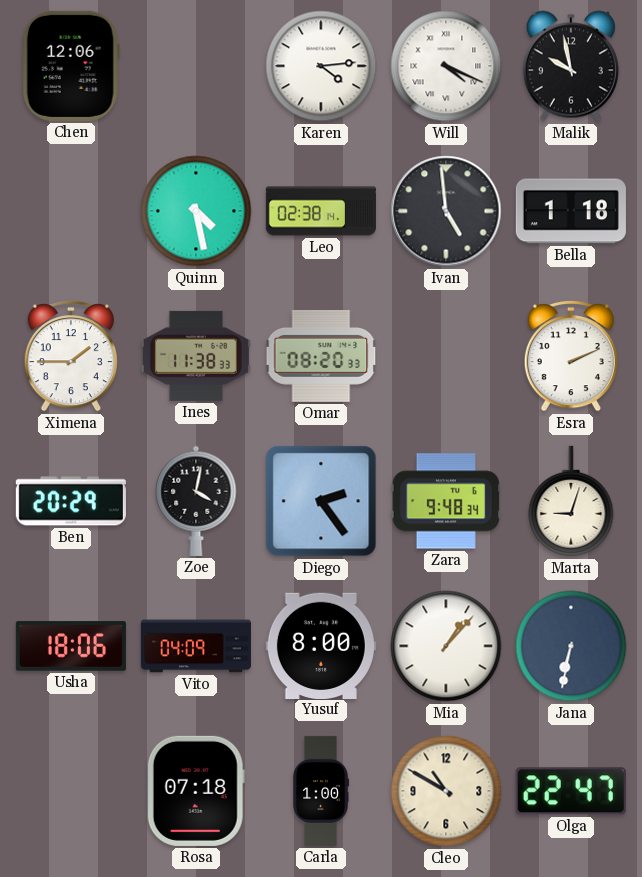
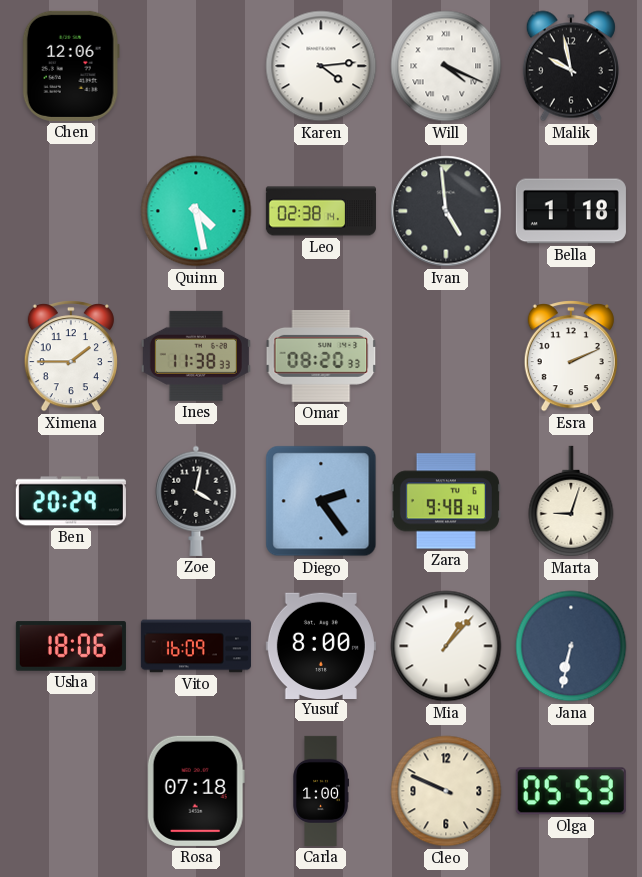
Vito: 04:09 -> 16:09
Cleo: 10:50 -> 9:49
Olga: 22:47 -> 05:53
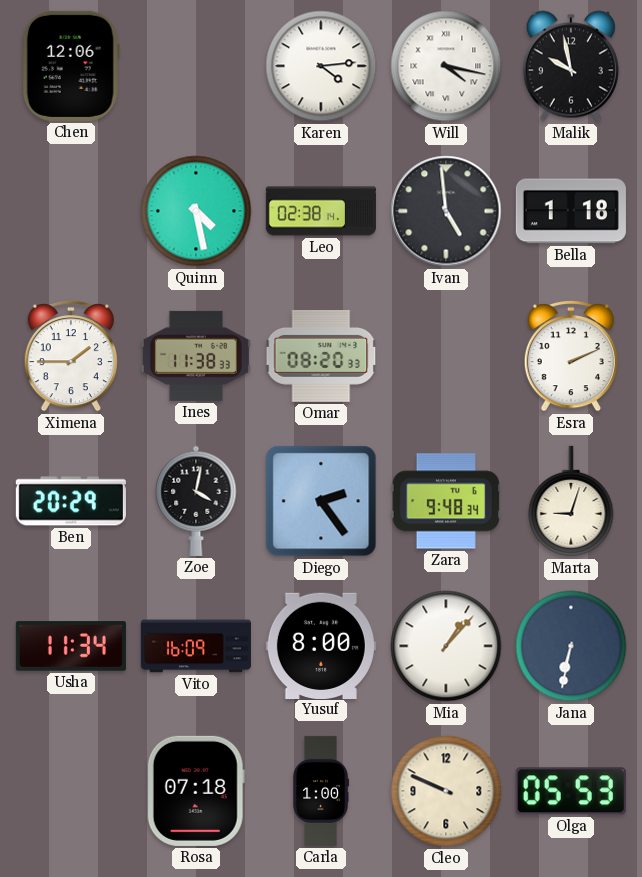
Will: 4:19 -> 4:17
Usha: 18:06 -> 11:34
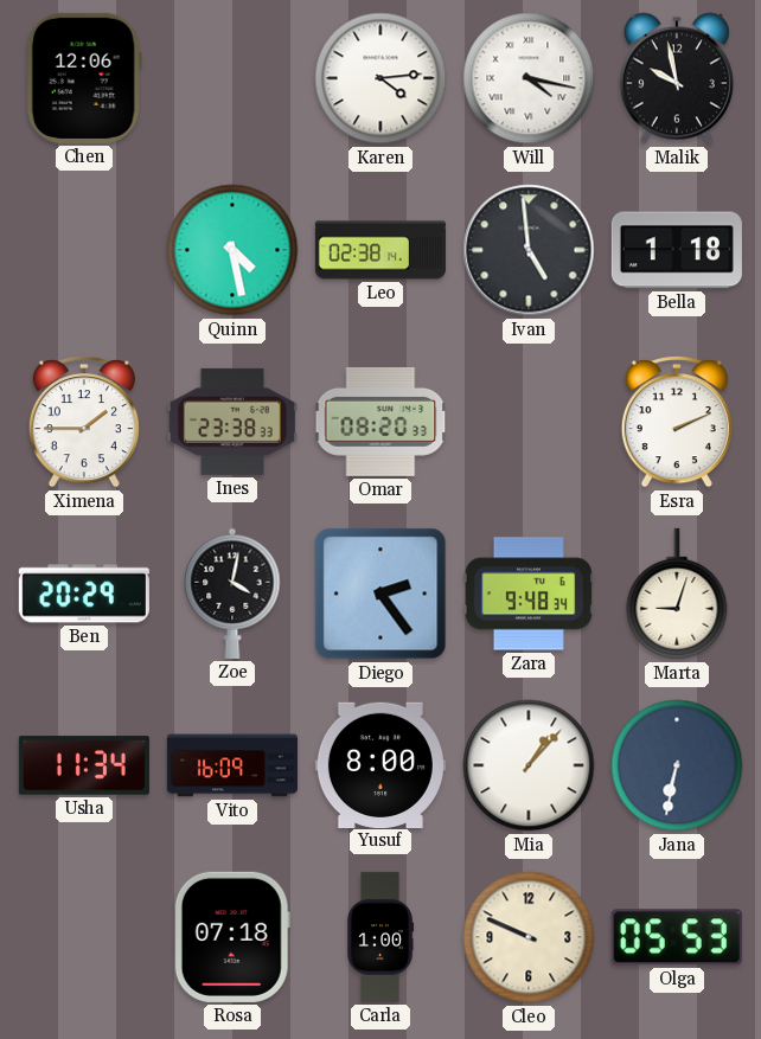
Ines: 11:38 -> 23:38
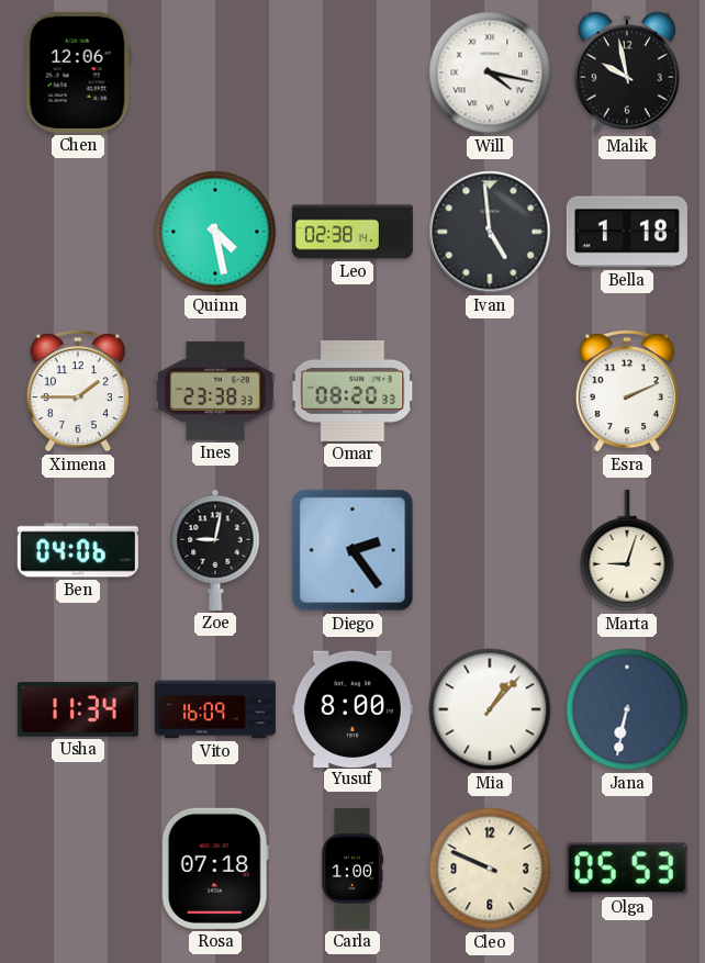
Karen: 4:14 -> none
Ben: 20:29 -> 04:06
Zoe: 4:02 -> 9:02
Zara: 9:48 -> none
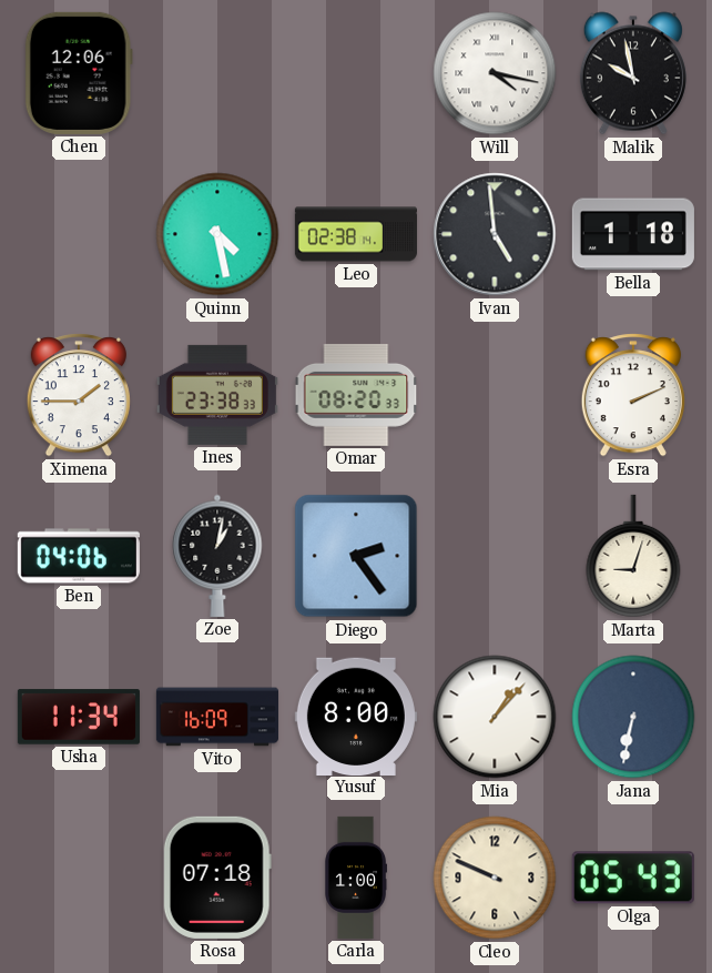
Zoe: 9:02 -> 1:02
Olga: 05:53 -> 05:43
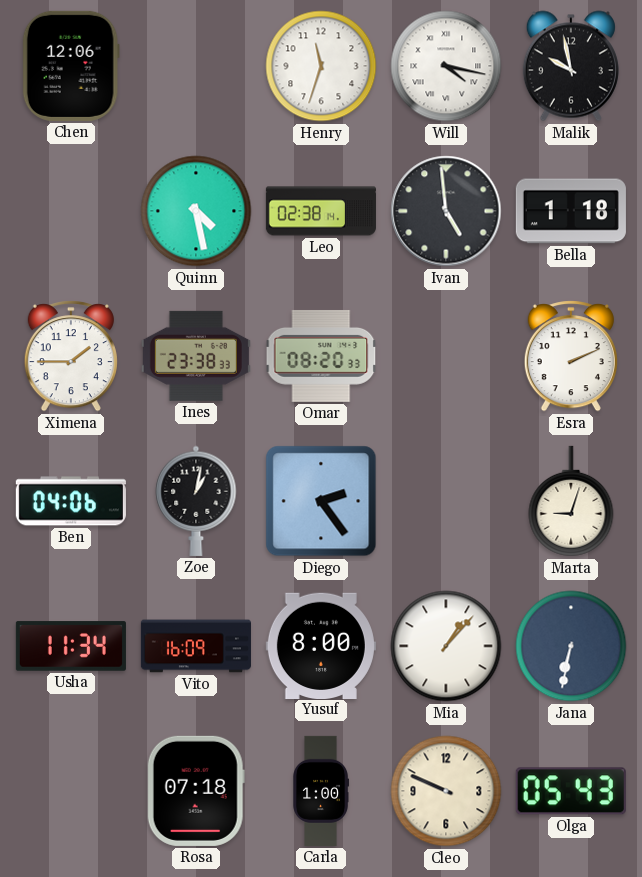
Henry: none -> 11:33
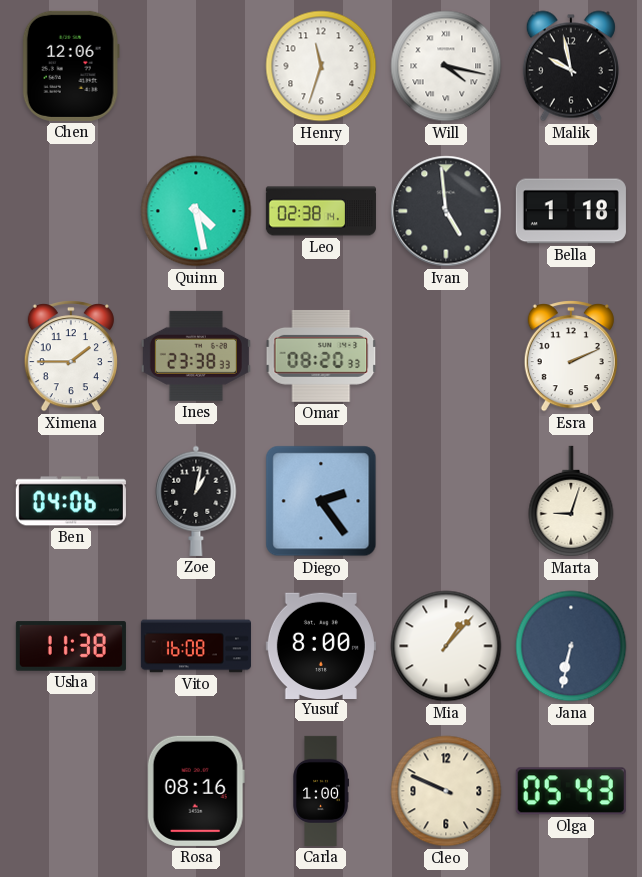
Usha: 11:34 -> 11:38
Vito: 16:09 -> 16:08
Rosa: 07:18 -> 08:16
